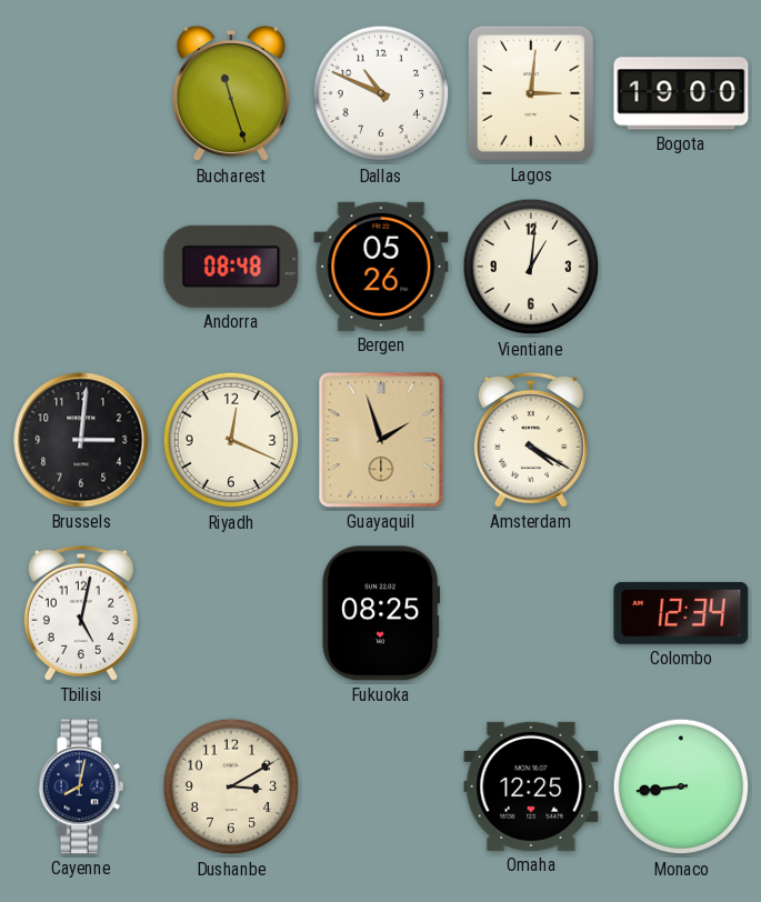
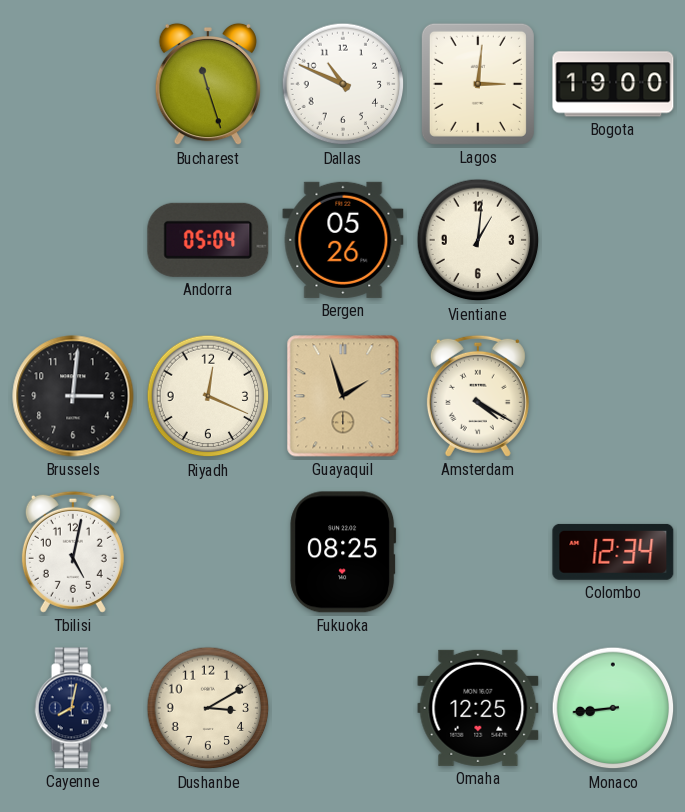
Andorra: 08:48 -> 05:04
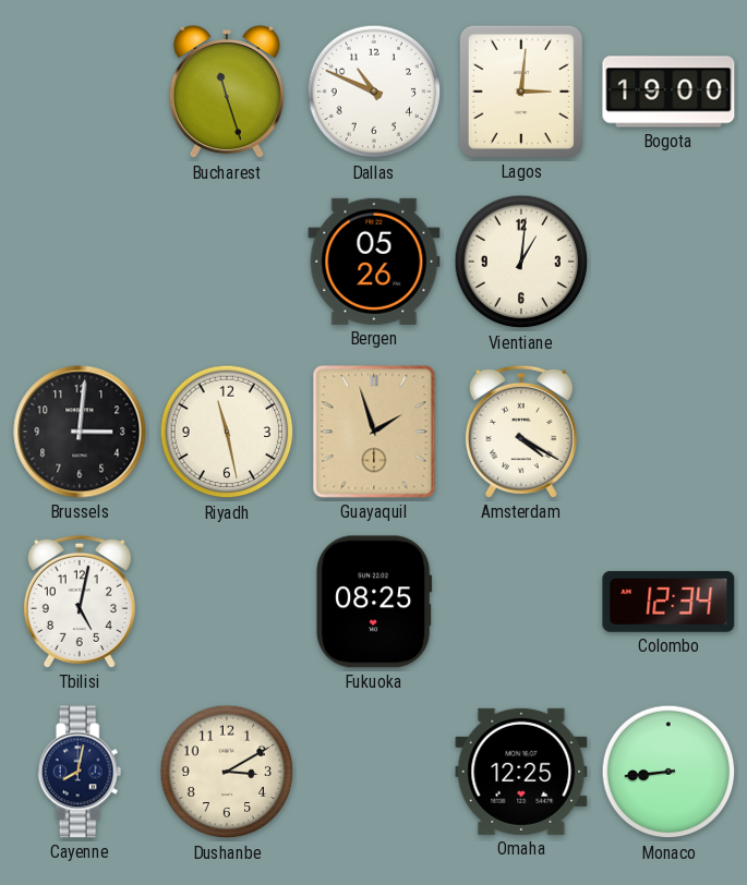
Andorra: 05:04 -> none
Riyadh: 12:19 -> 11:28
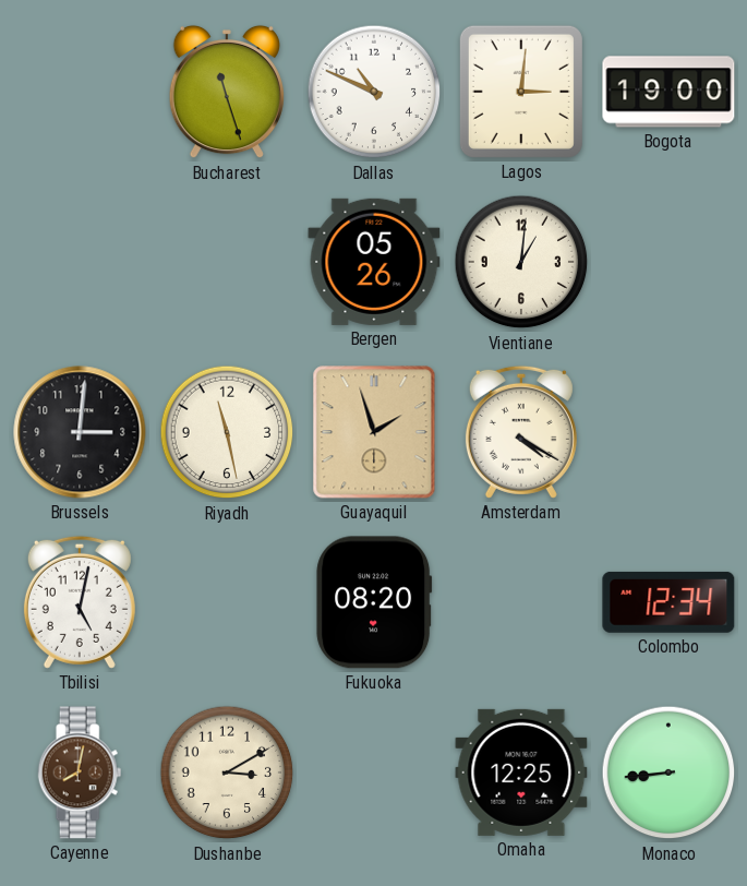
Fukuoka: 08:25 -> 08:20
Cayenne dial: navy -> brown
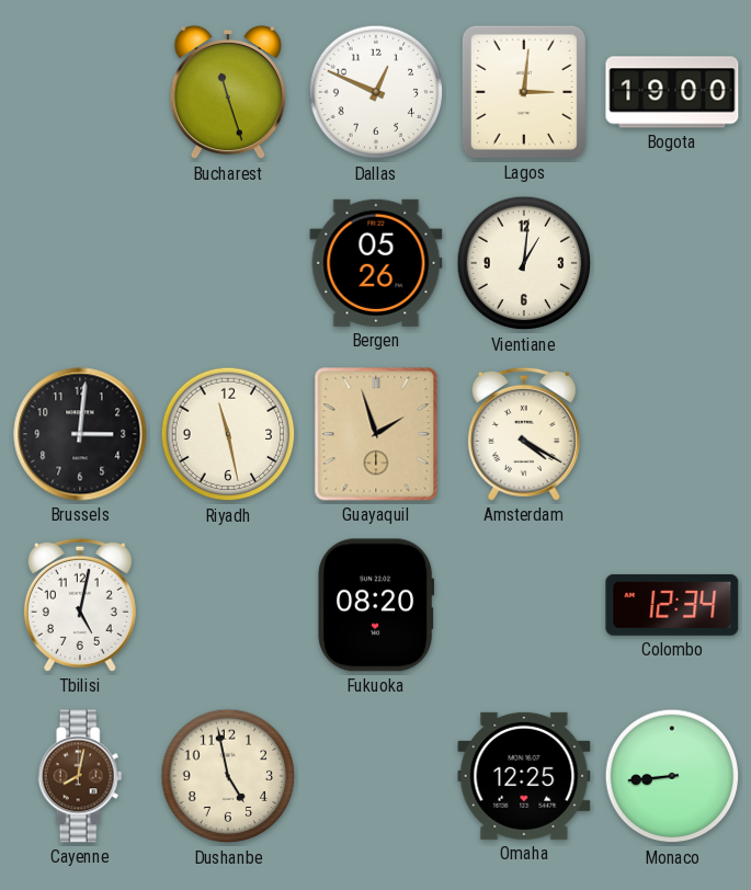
Dallas: 10:49 -> 12:49
Dushanbe: 3:10 -> 4:58
